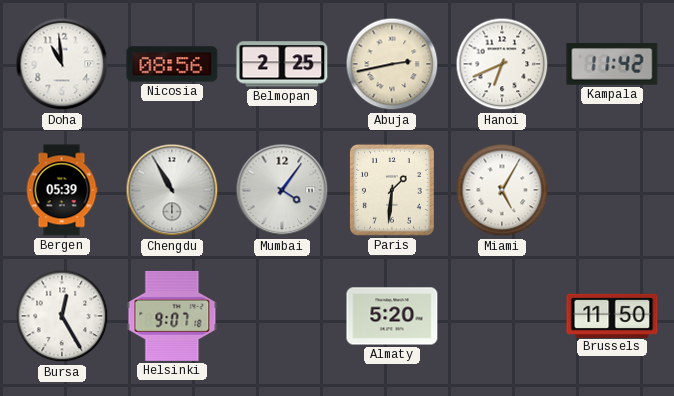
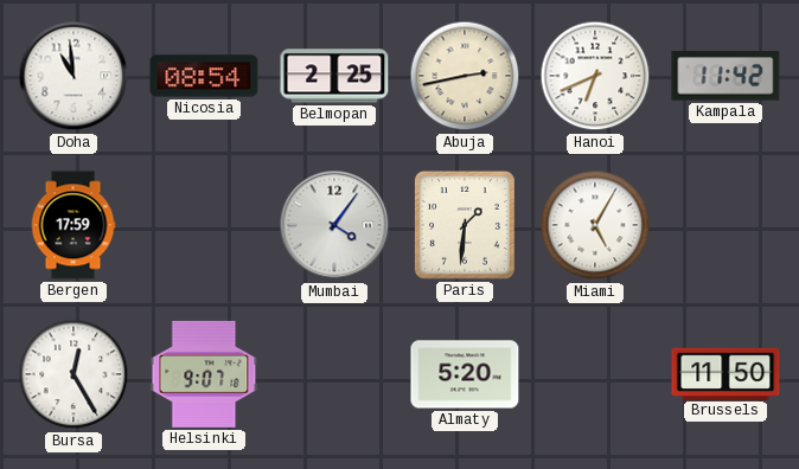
Nicosia: 08:56 -> 08:54
Bergen: 05:39 -> 17:59
Chengdu: 10:55 -> none
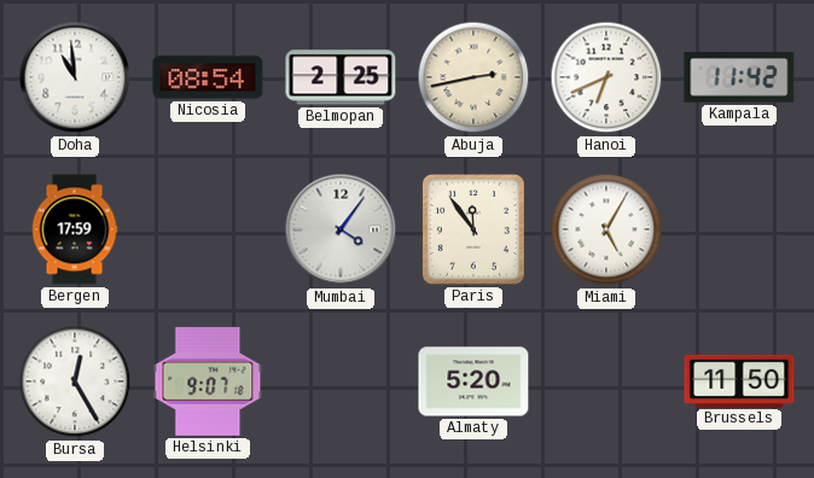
Paris: 1:31 -> 11:54
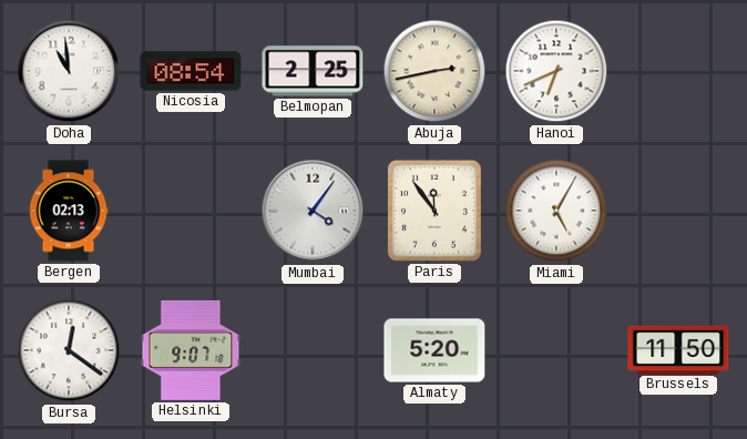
Kampala: 11:42 -> none
Bergen: 17:59 -> 02:13
Bursa: 12:25 -> 12:21
